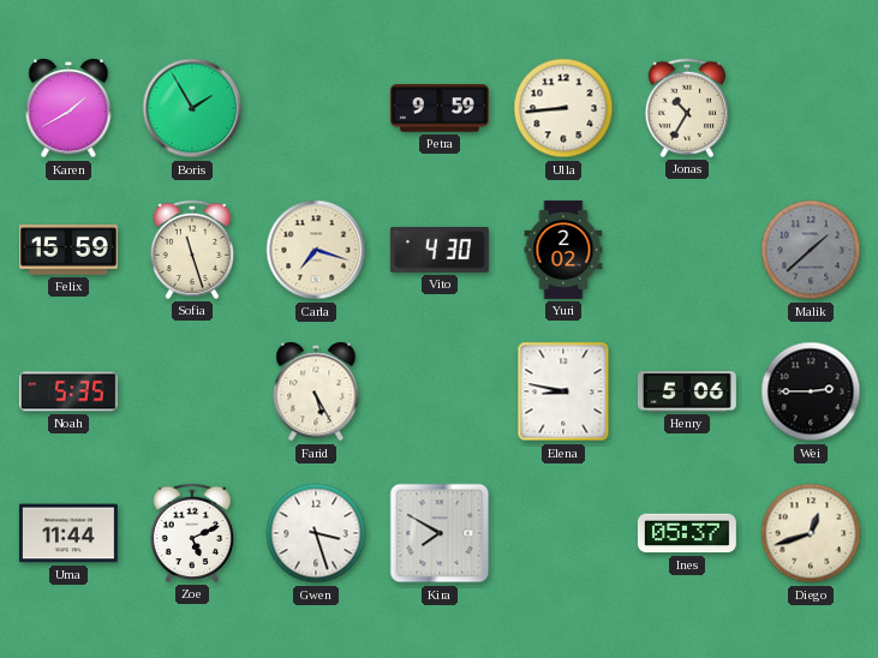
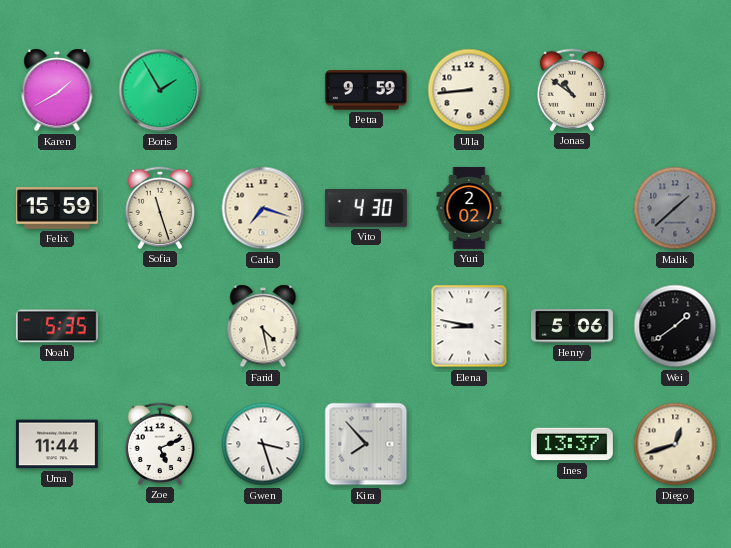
Jonas: 10:35 -> 10:51
Farid: 5:25 -> 4:28
Wei: 2:45 -> 1:39
Kira: 7:50 -> 7:53
Ines: 05:37 -> 13:37
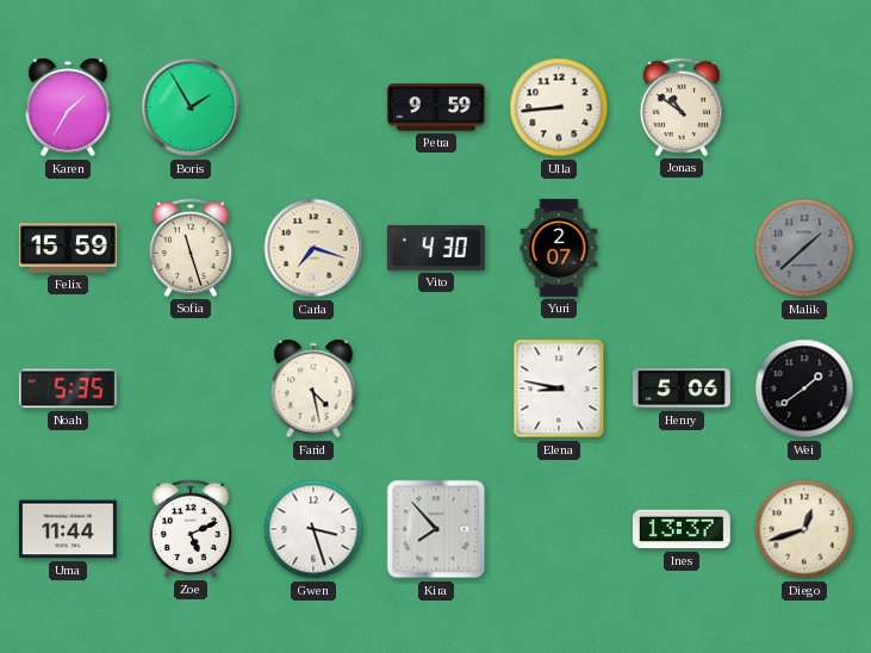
Karen: 1:40 -> 1:35
Yuri: 2:02 -> 2:07
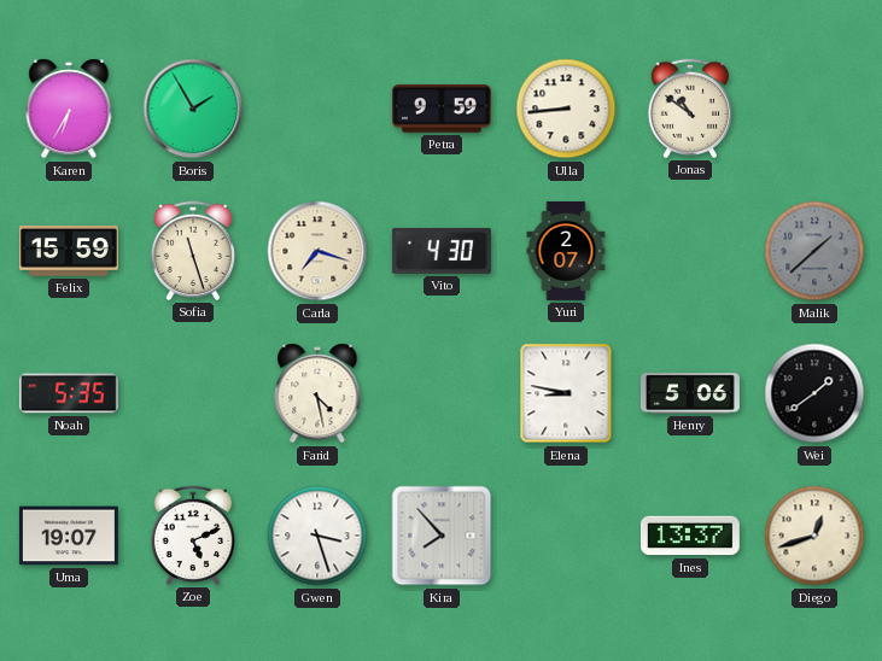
Karen: 1:35 -> 6:35
Uma: 11:44 -> 19:07
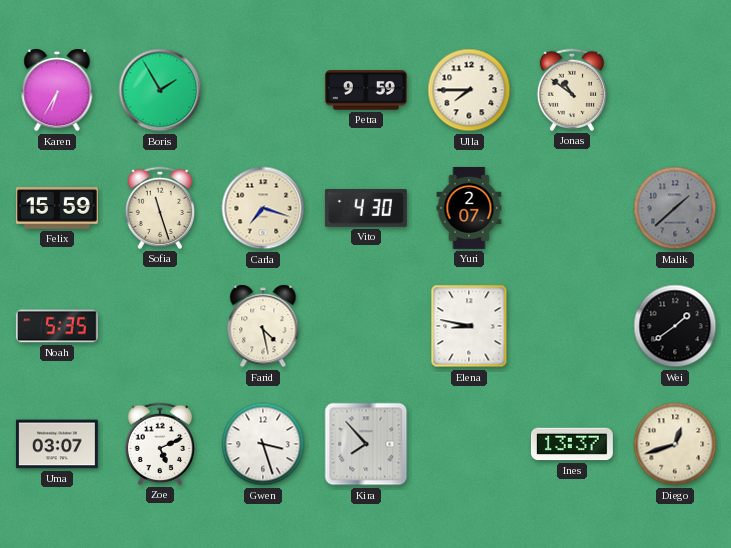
Ulla: 8:44 -> 7:45
Henry: 5:06 -> none
Uma: 19:07 -> 03:07
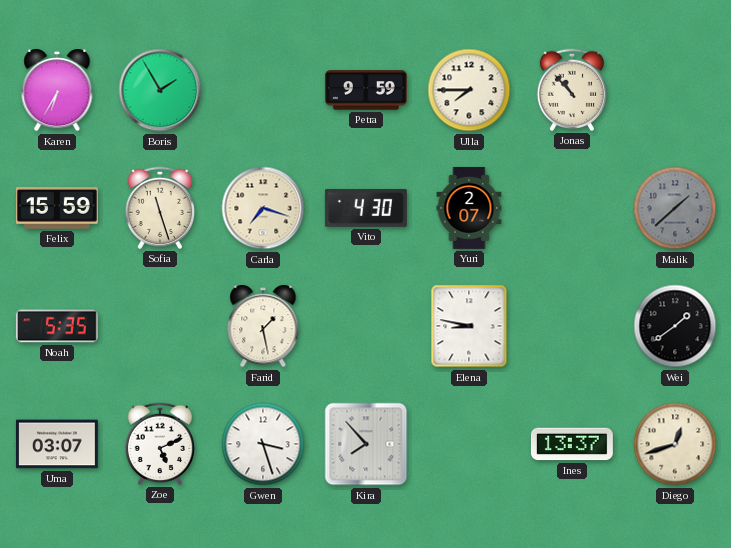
Jonas: 10:51 -> 10:53
Farid: 4:28 -> 1:28
